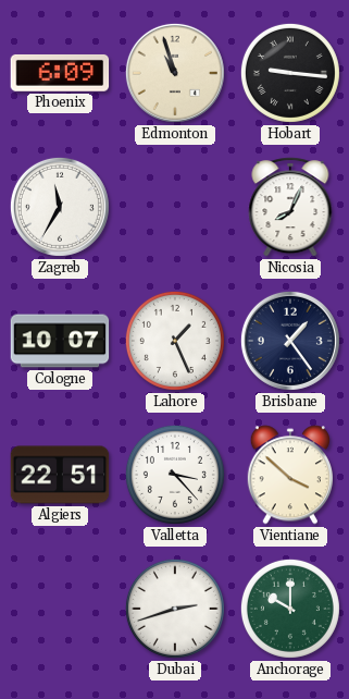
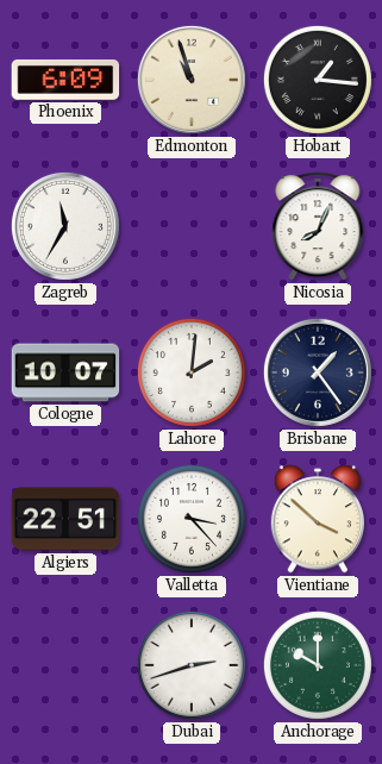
Hobart: 9:16 -> 1:16
Lahore: 1:26 -> 2:01
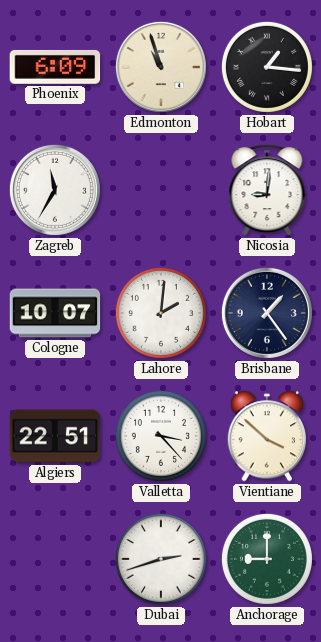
Nicosia: 8:04 -> 9:01
Anchorage: 10:00 -> 9:00
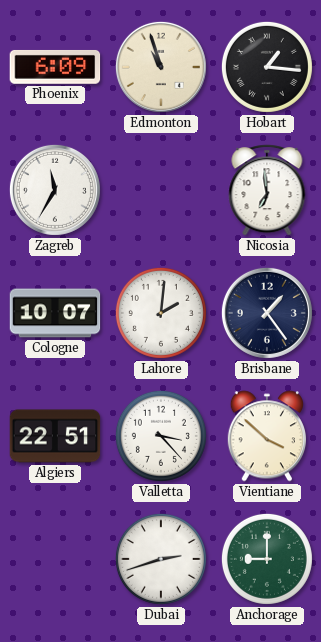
Nicosia: 9:01 -> 6:59
